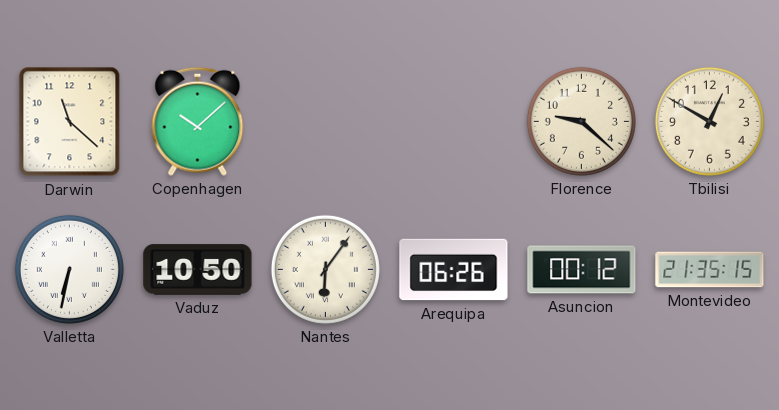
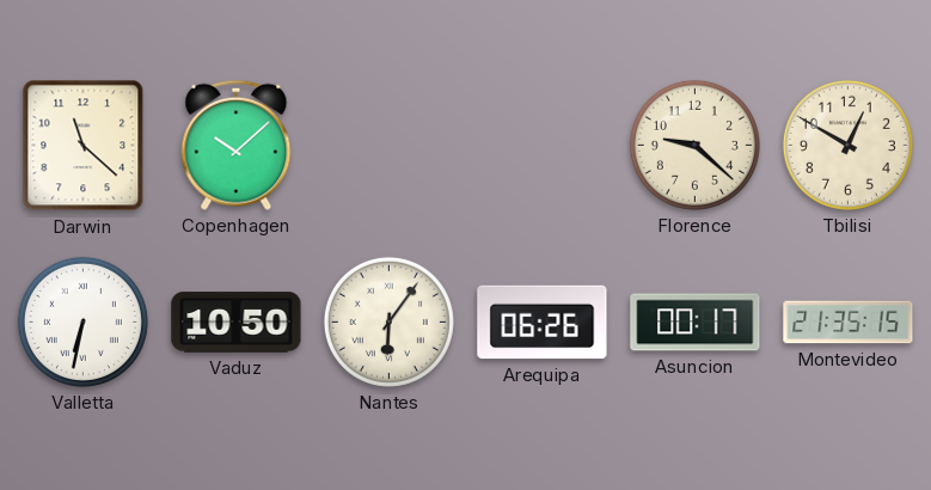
Asuncion: 00:12 -> 00:17
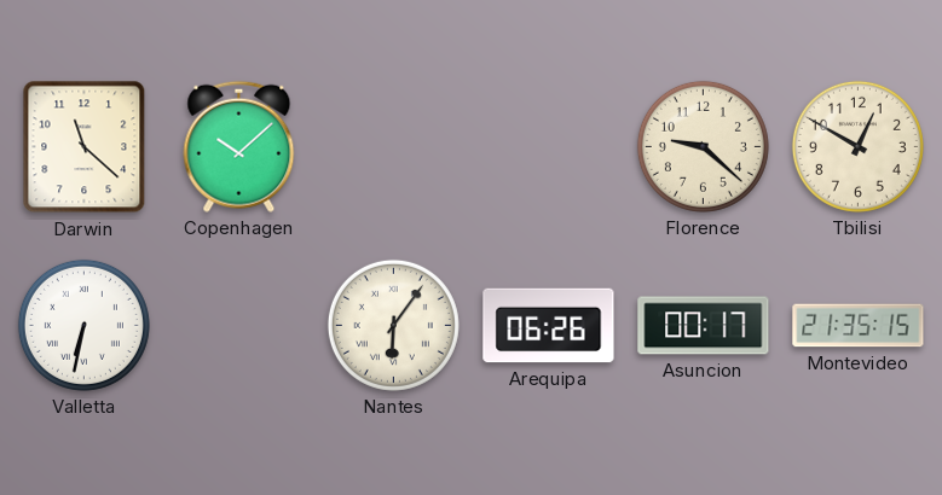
Vaduz: 10:50 -> none
